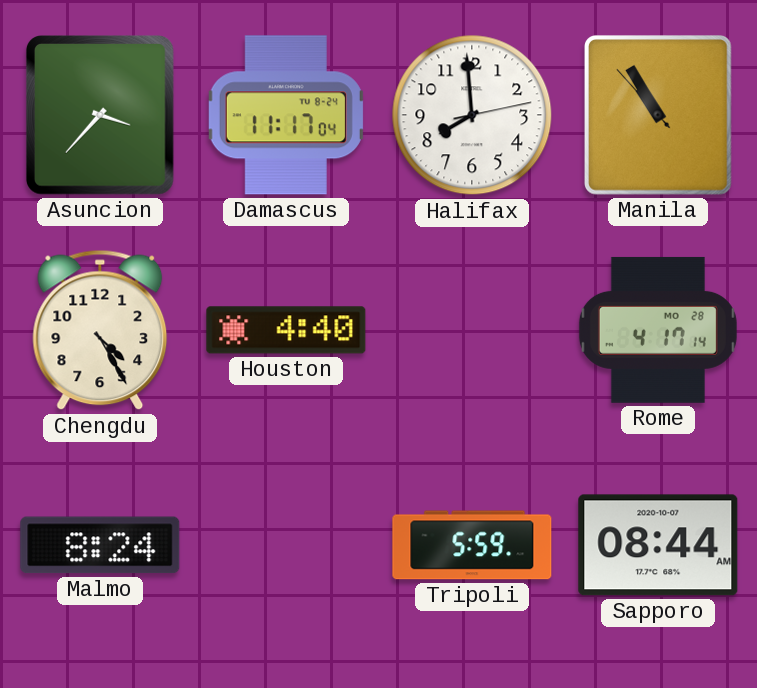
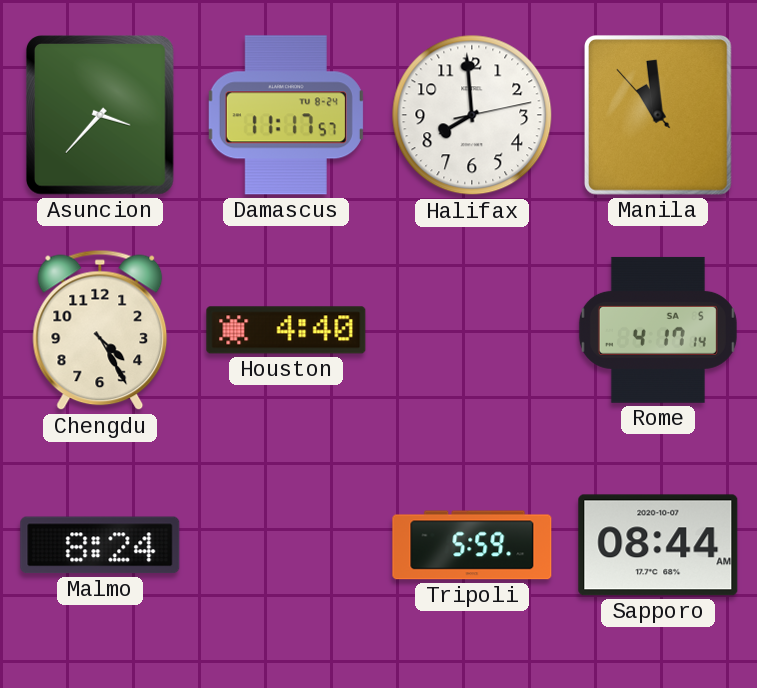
Damascus: 11:17:04 -> 11:17:57
Manila: 10:54 -> 10:58
Rome date: MO 28 -> SA 5
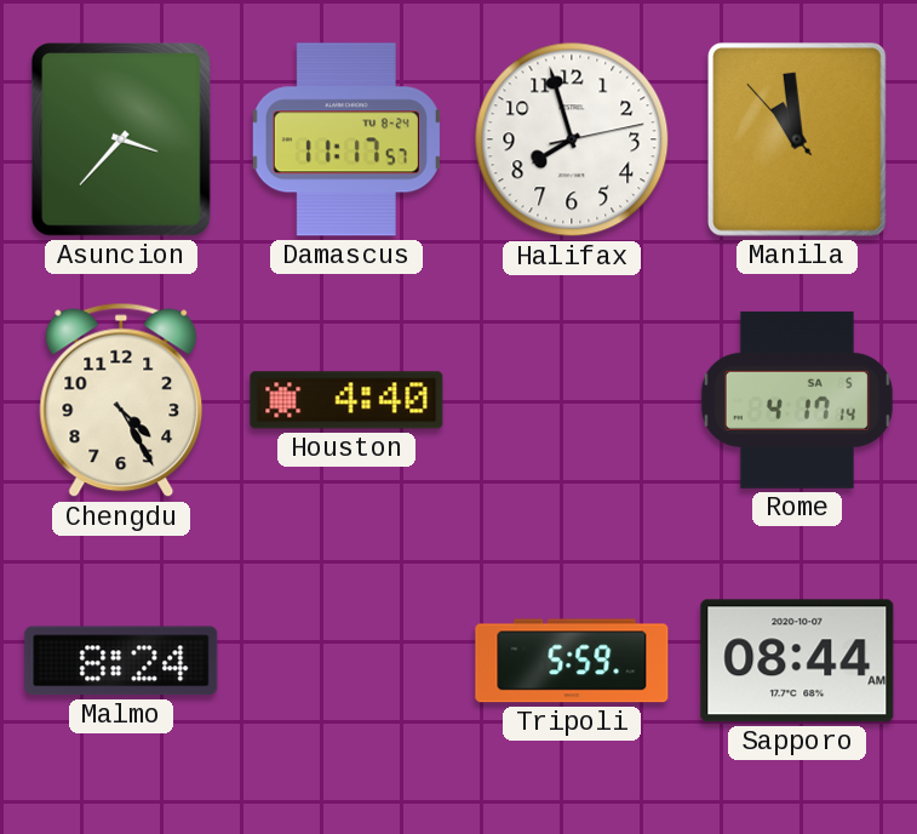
Halifax: 7:59 -> 7:57
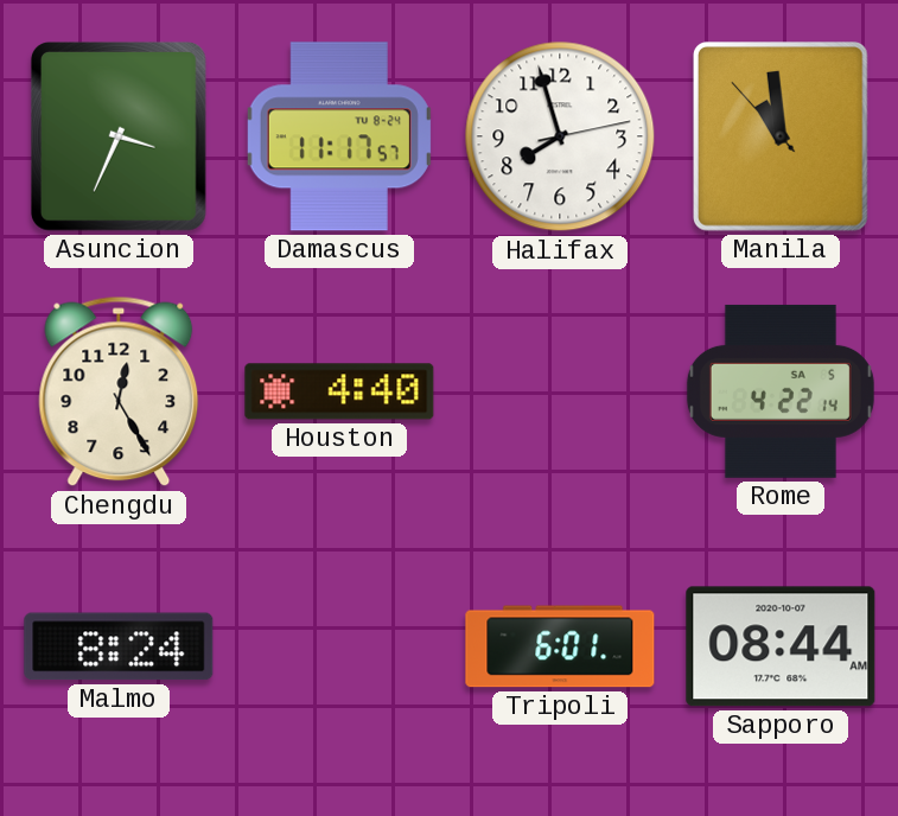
Asuncion: 3:37 -> 3:34
Chengdu: 4:25 -> 12:25
Rome: 4:17 -> 4:22
Tripoli: 5:59 -> 6:01
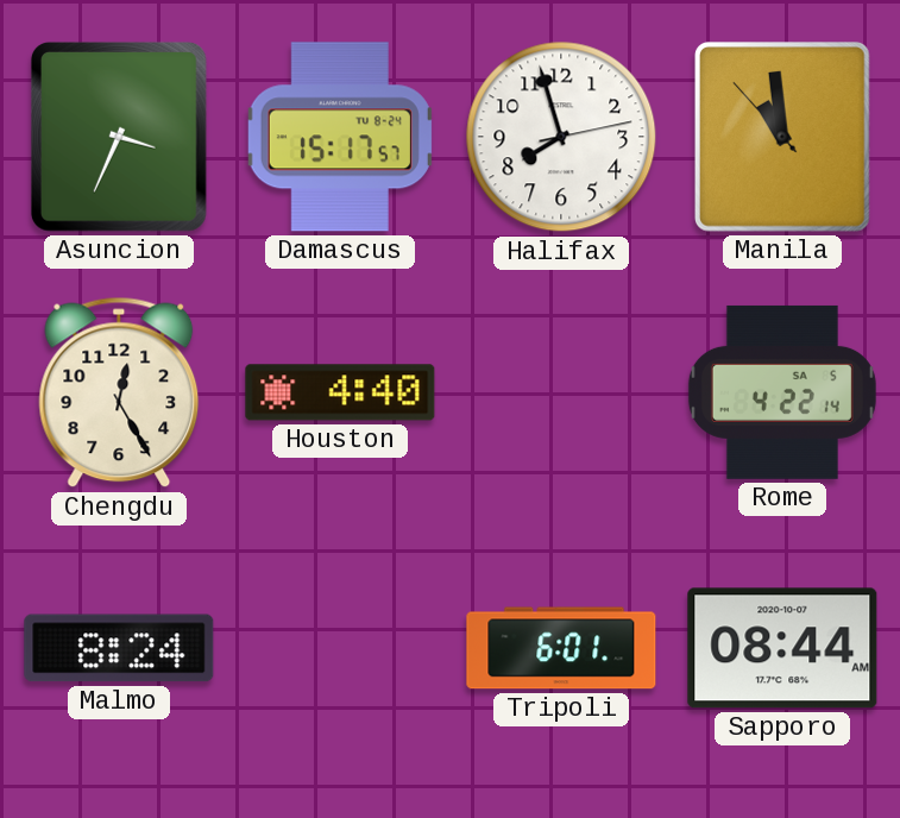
Damascus: 11:17 -> 15:17
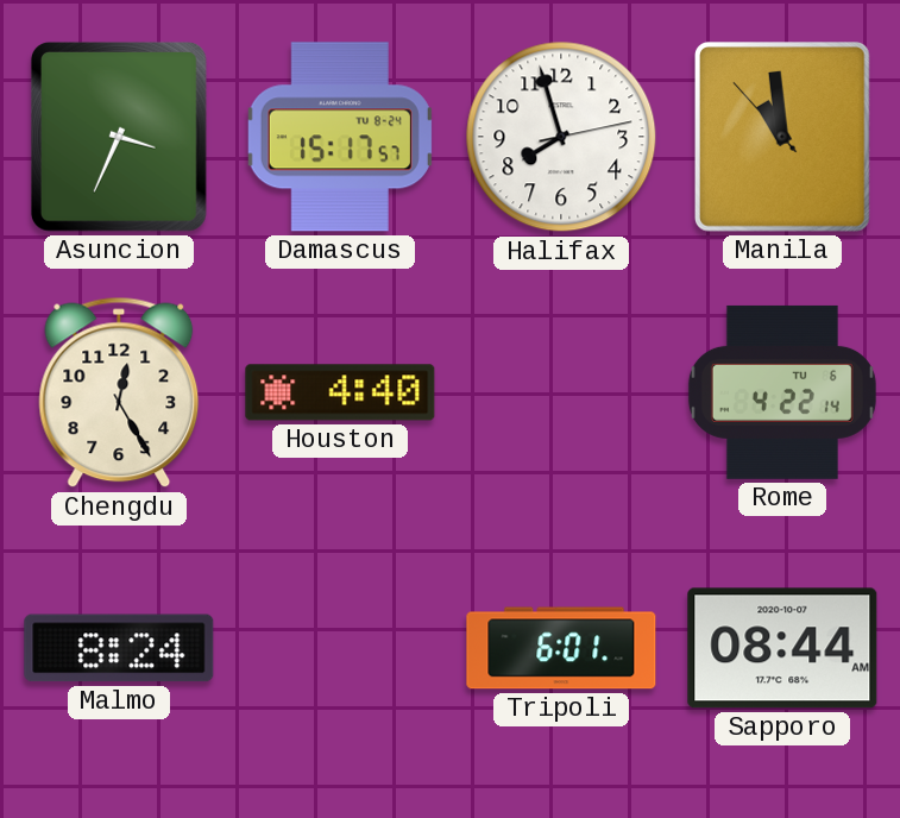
Rome date: SA 5 -> TU 6
